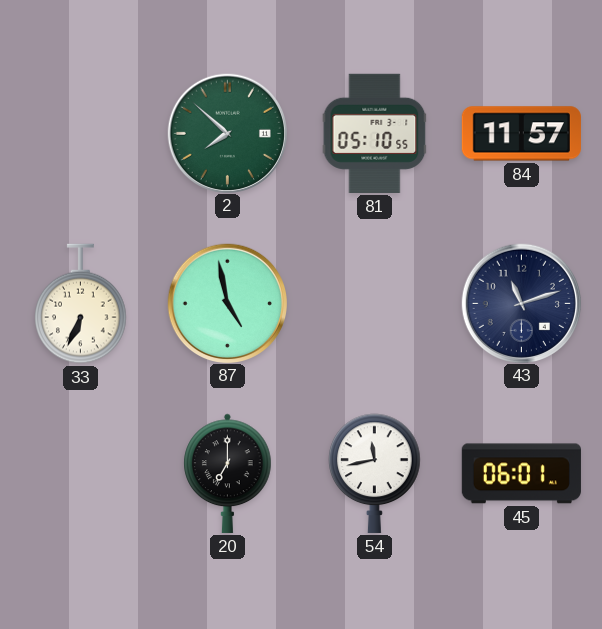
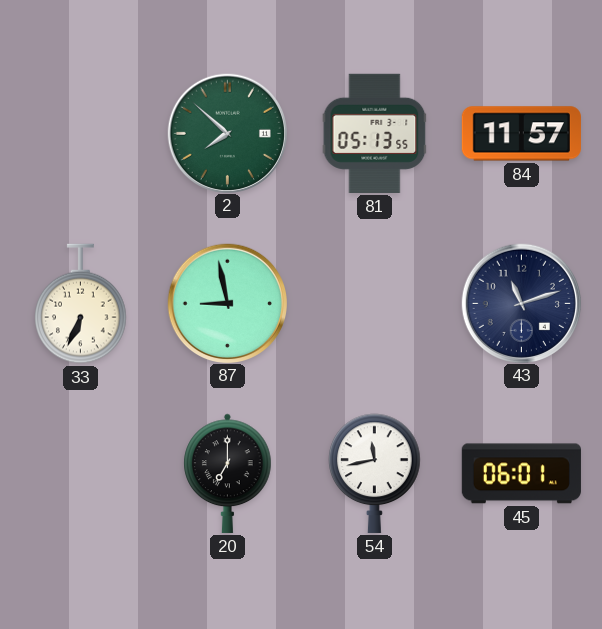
81: 05:10 -> 05:13
87: 4:58 -> 8:58
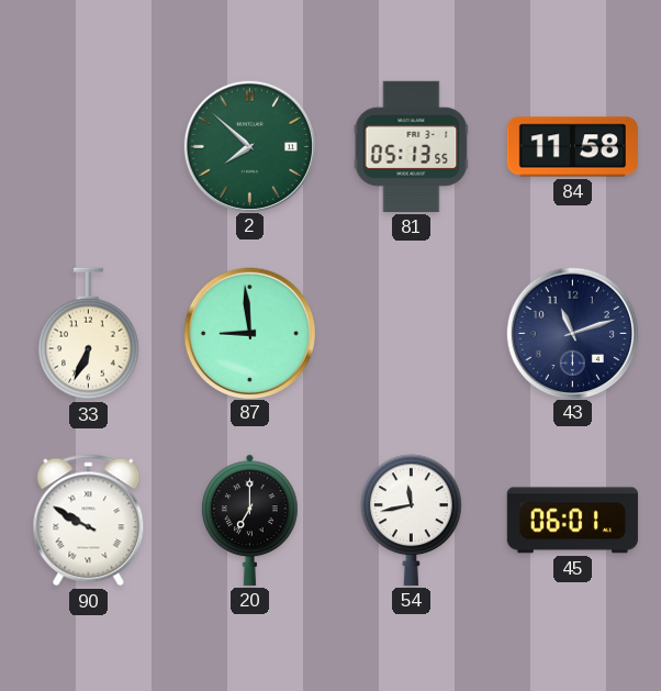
84: 11:57 -> 11:58
87: 8:58 -> 8:59
90: none -> 9:50
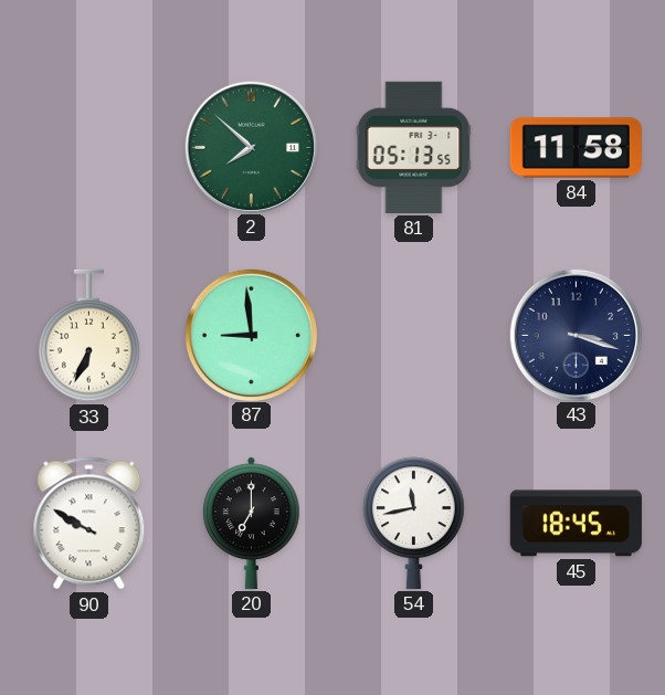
43: 11:12 -> 3:18
45: 06:01 -> 18:45
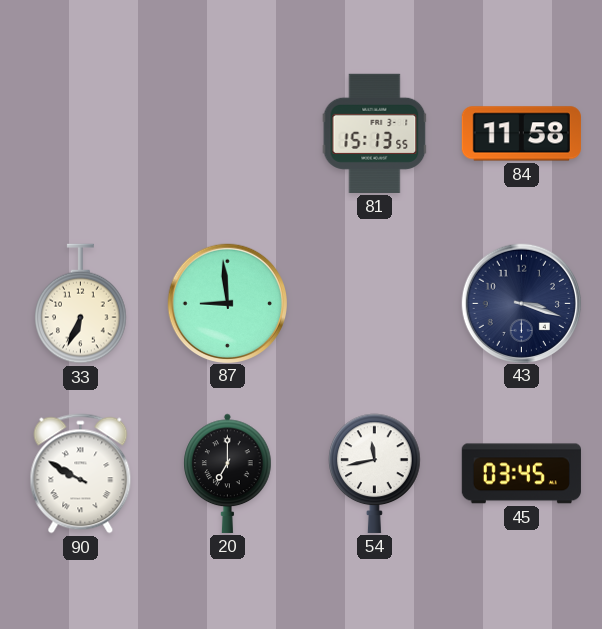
2: 7:52 -> none
81: 05:13 -> 15:13
45: 18:45 -> 03:45
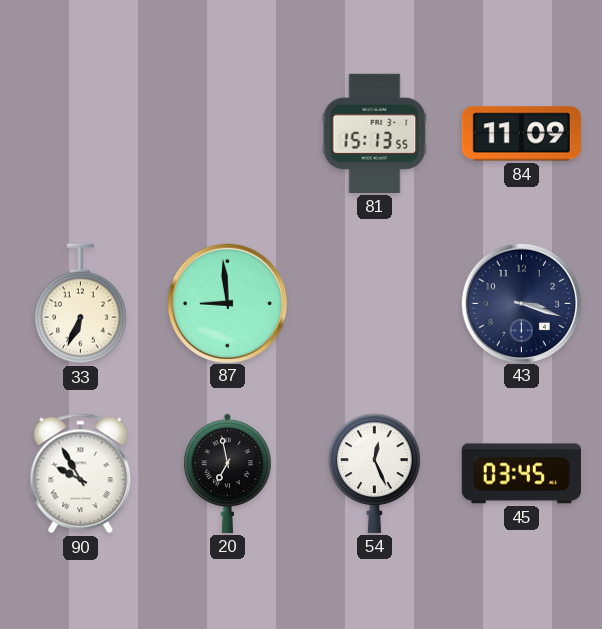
84: 11:58 -> 11:09
90: 9:50 -> 9:55
20: 7:00 -> 6:58
54: 11:43 -> 12:26
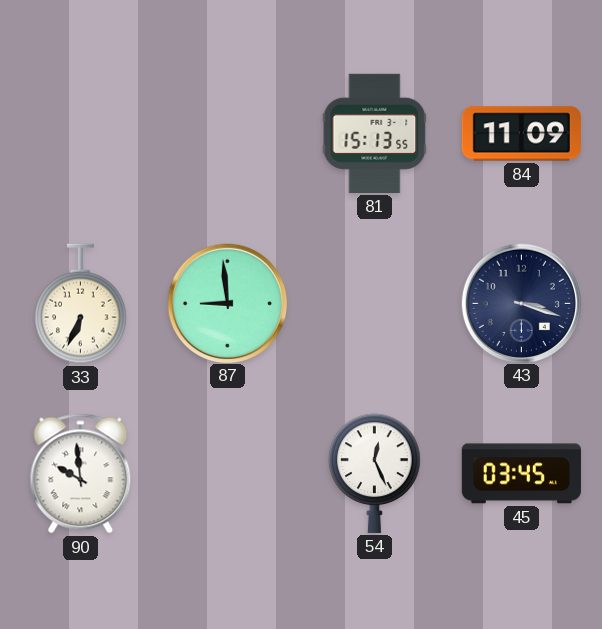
90: 9:55 -> 9:59
20: 6:58 -> none
